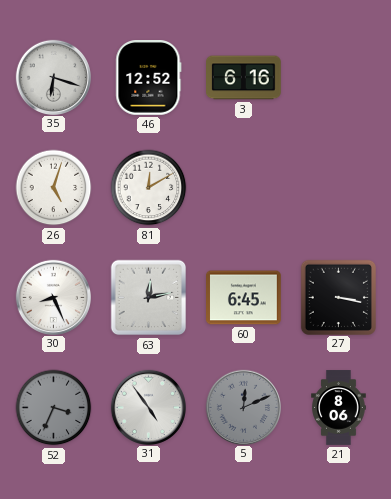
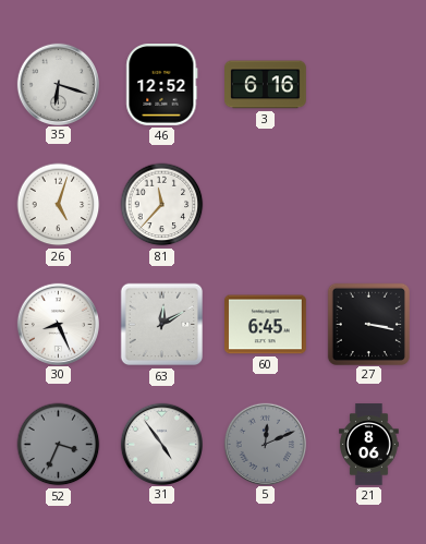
81: 12:10 -> 11:37
63: 12:13 -> 12:10
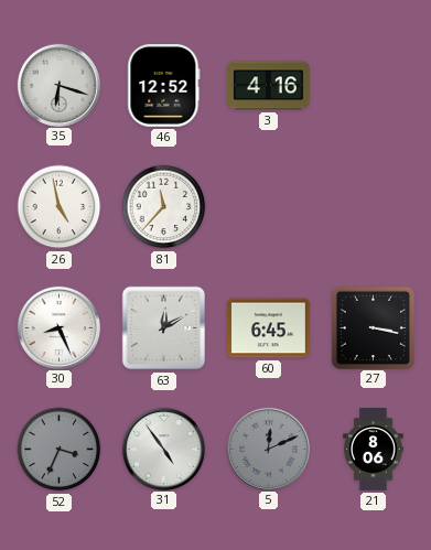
3: 6:16 -> 4:16
26: 5:03 -> 4:58
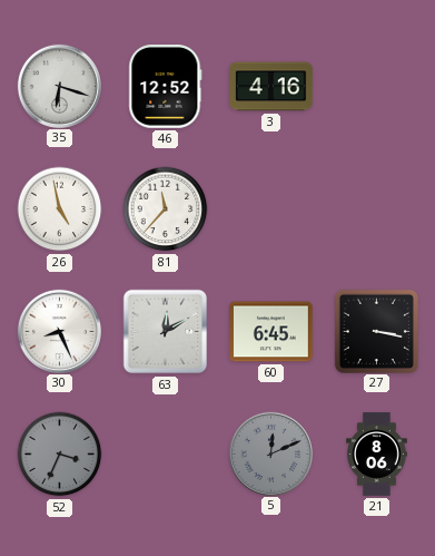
31: 4:54 -> none
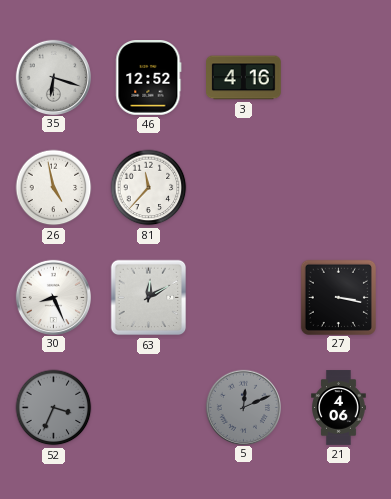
60: 6:45 -> none
21: 8:06 -> 4:06
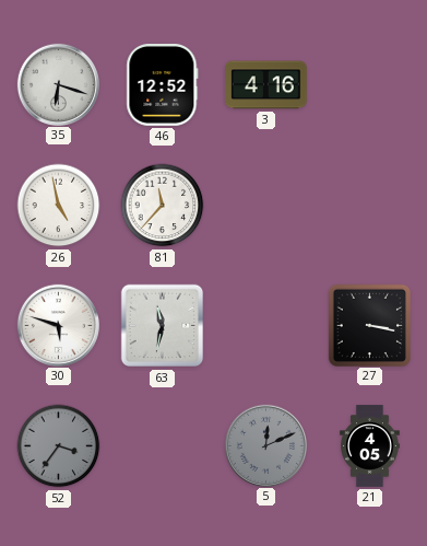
30: 8:26 -> 5:48
63: 12:10 -> 11:32
52: 3:34 -> 3:36
21: 4:06 -> 4:05
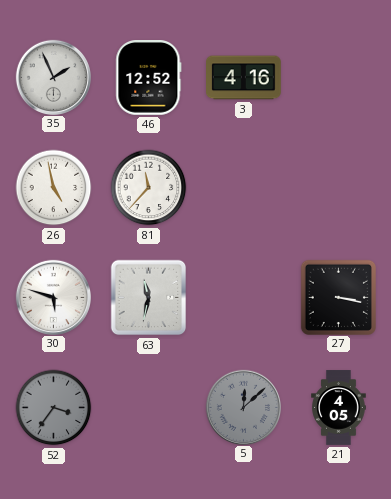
35: 6:18 -> 1:56
5: 12:11 -> 12:08
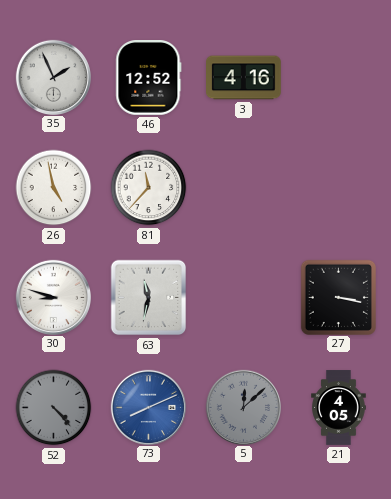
30: 5:48 -> 8:48
52: 3:36 -> 4:23
73: none -> 8:11
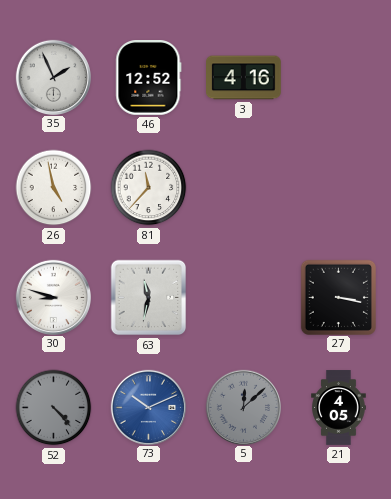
73: 8:11 -> 10:11
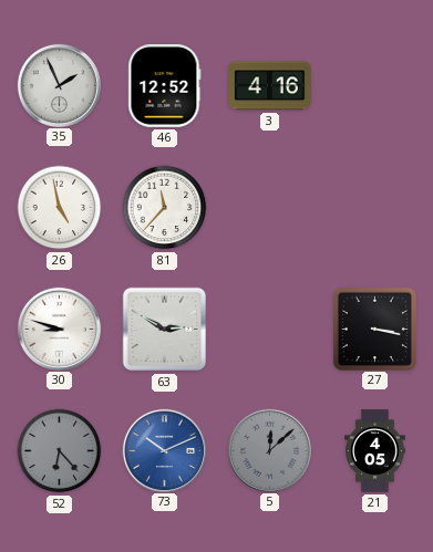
63: 11:32 -> 2:50
52: 4:23 -> 6:23
